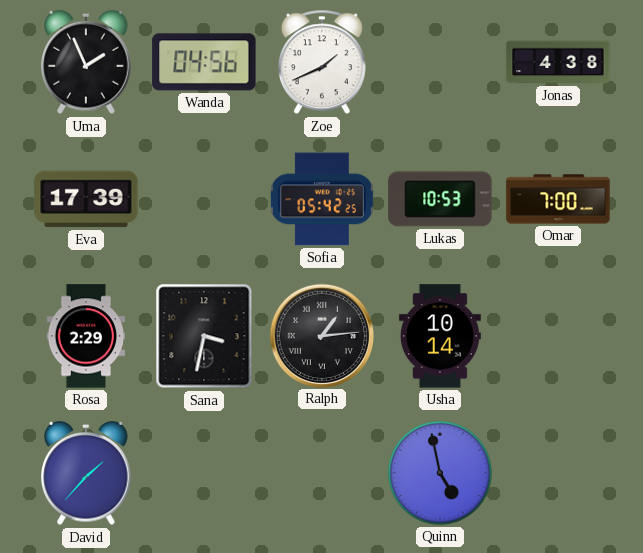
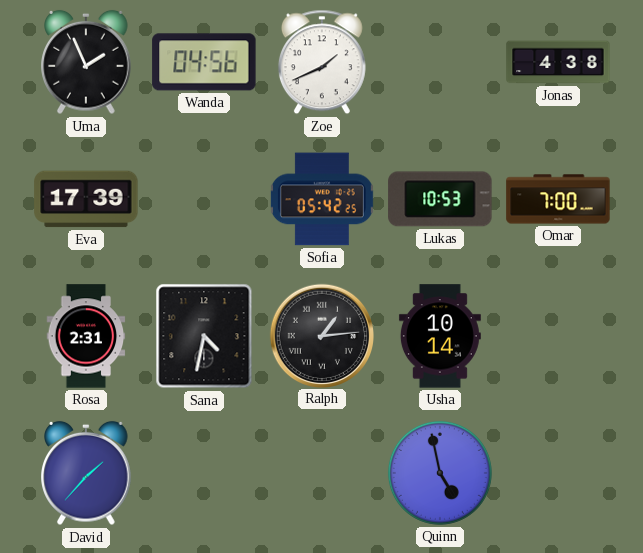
Rosa: 2:29 -> 2:31
Sana: 3:32 -> 4:32
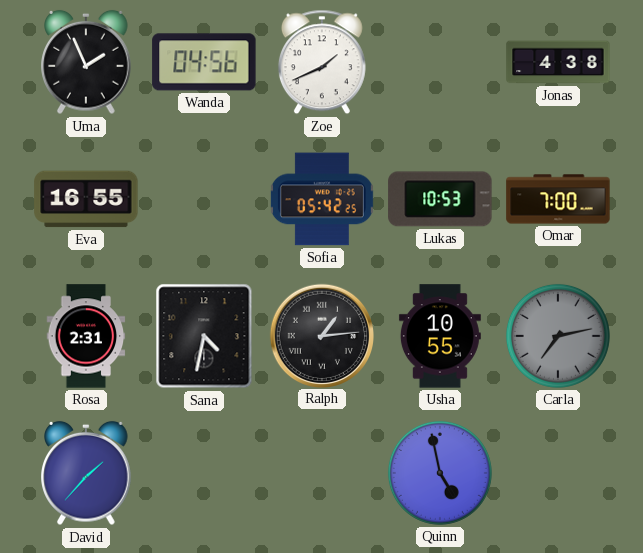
Eva: 17:39 -> 16:55
Usha: 10:14 -> 10:55
Carla: none -> 7:13
